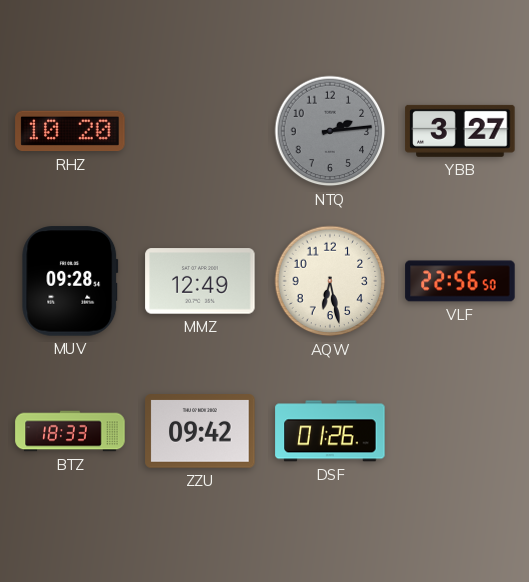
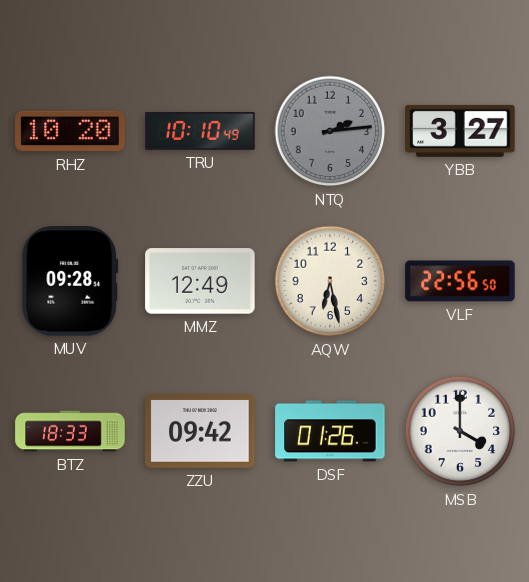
TRU: none -> 10:10
MSB: none -> 4:00
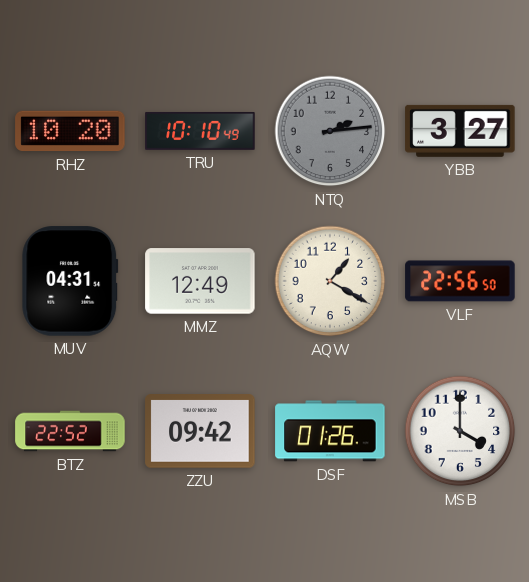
MUV: 09:28 -> 04:31
AQW: 6:28 -> 1:20
BTZ: 18:33 -> 22:52
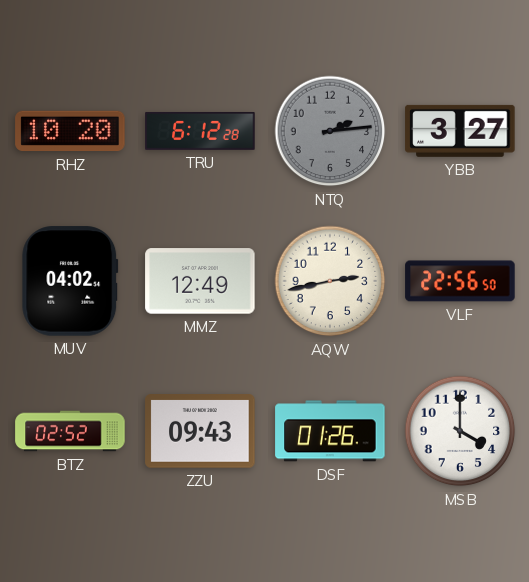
TRU: 10:10 -> 6:12
MUV: 04:31 -> 04:02
AQW: 1:20 -> 2:43
BTZ: 22:52 -> 02:52
ZZU: 09:42 -> 09:43
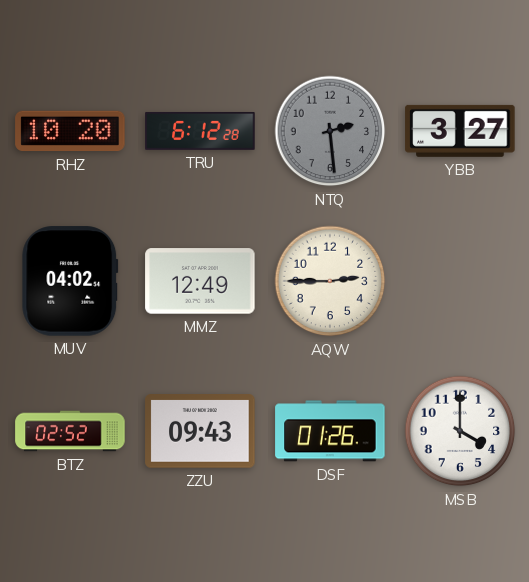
NTQ: 2:14 -> 2:29
AQW: 2:43 -> 2:45
VLF: 22:56 -> none
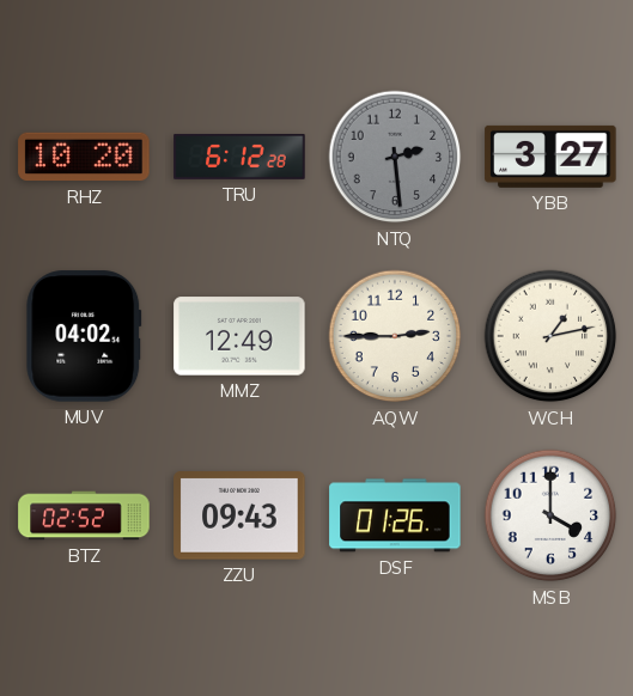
WCH: none -> 1:13
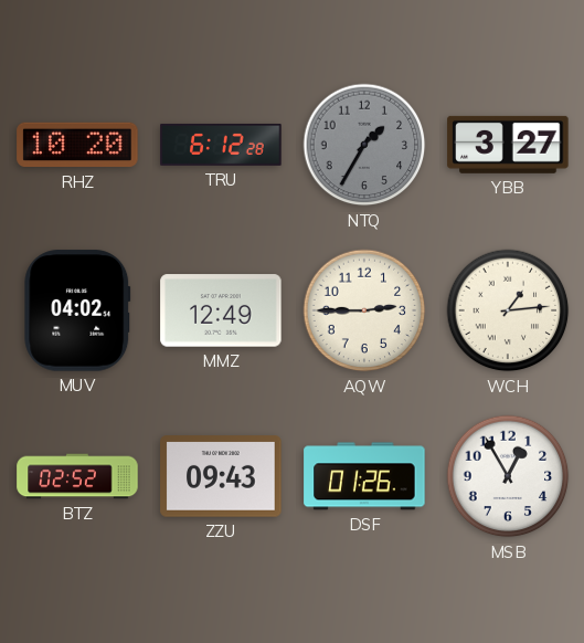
NTQ: 2:29 -> 1:35
WCH: 1:13 -> 1:14
MSB: 4:00 -> 12:55
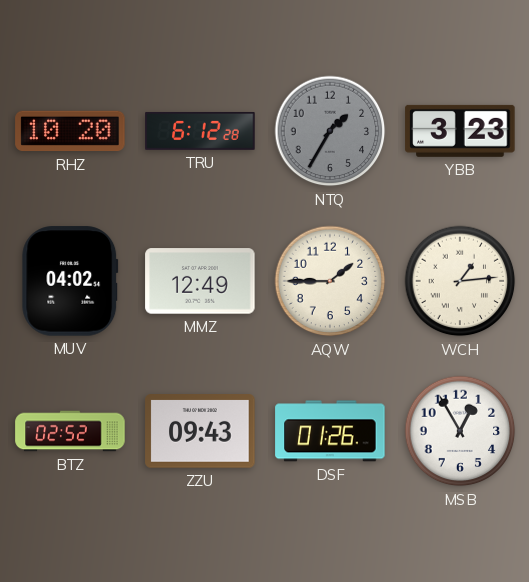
YBB: 3:27 -> 3:23
AQW: 2:45 -> 1:45
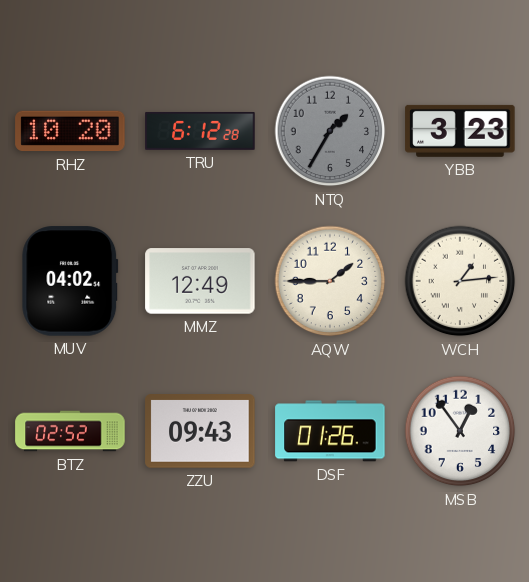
MSB: 12:55 -> 12:54
